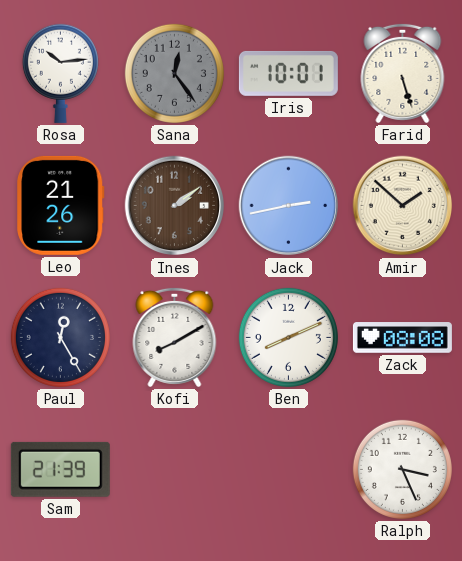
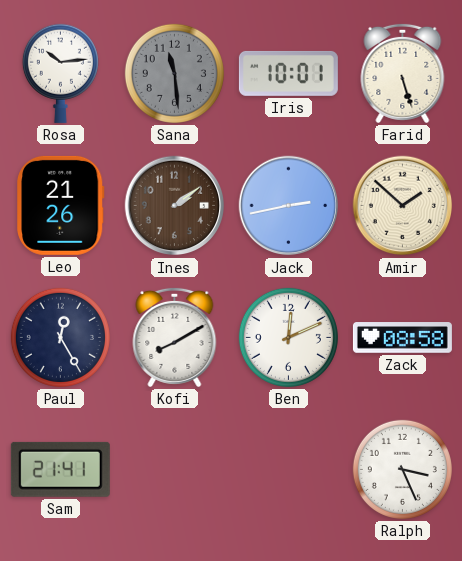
Sana: 12:24 -> 11:29
Ben: 8:11 -> 12:11
Zack: 08:08 -> 08:58
Sam: 21:39 -> 21:41
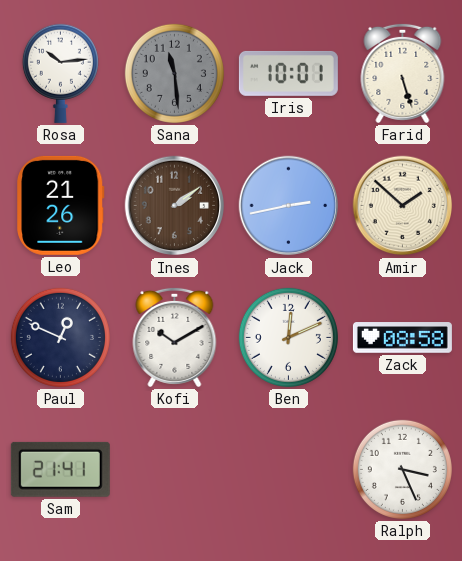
Paul: 12:25 -> 12:49
Kofi: 8:10 -> 10:10
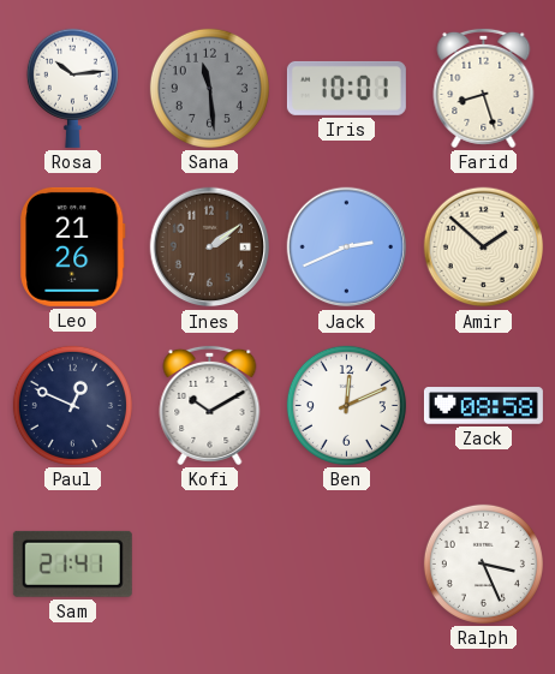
Farid: 5:27 -> 8:27
Jack: 2:43 -> 2:41
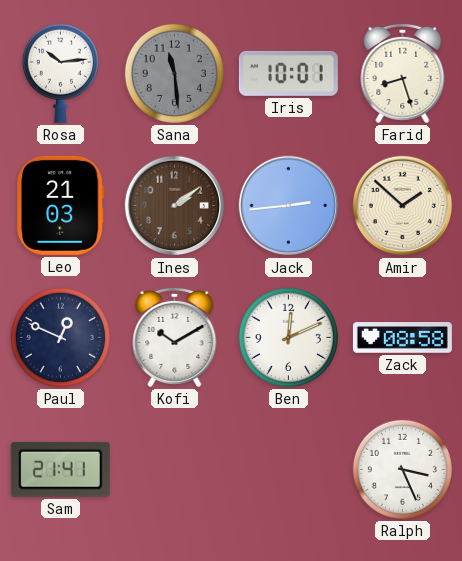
Leo: 21:26 -> 21:03
Jack: 2:41 -> 2:44
